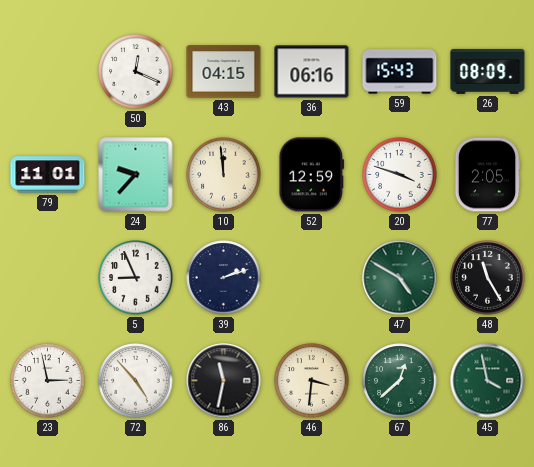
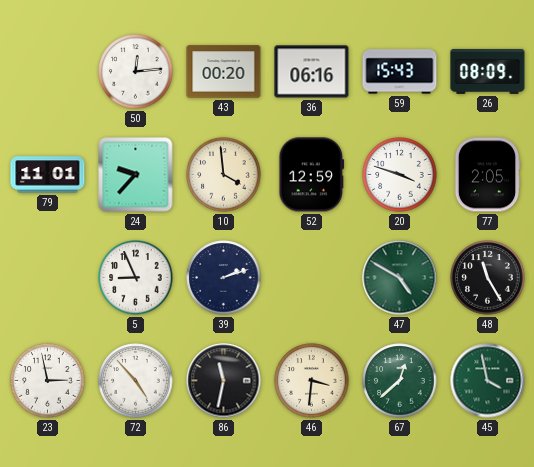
50: 12:19 -> 12:14
43: 04:15 -> 00:20
10: 11:59 -> 3:59
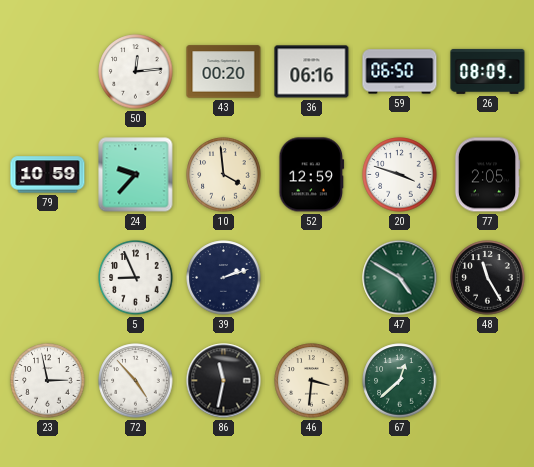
59: 15:43 -> 06:50
79: 11:01 -> 10:59
45: 3:58 -> none
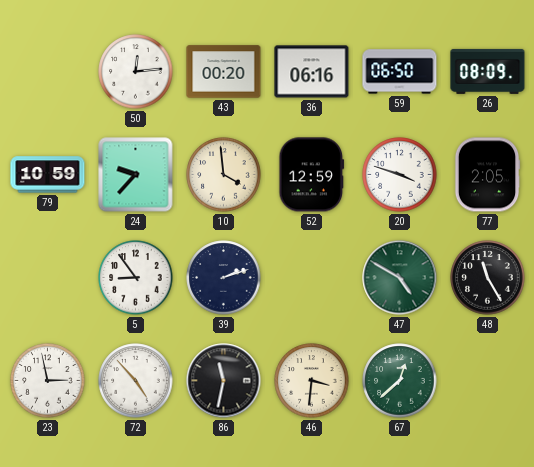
5: 8:56 -> 8:54
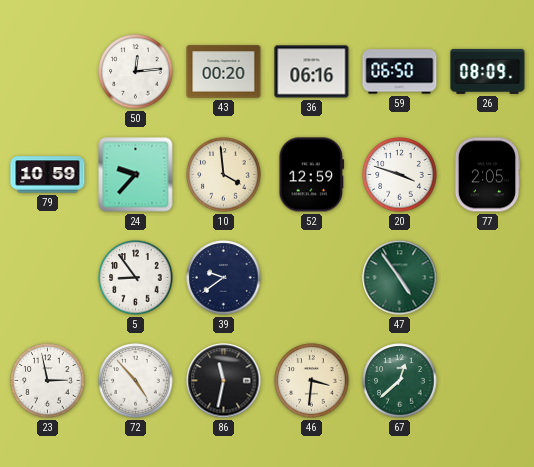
39: 2:12 -> 9:39
47: 4:50 -> 4:54
48: 11:25 -> none
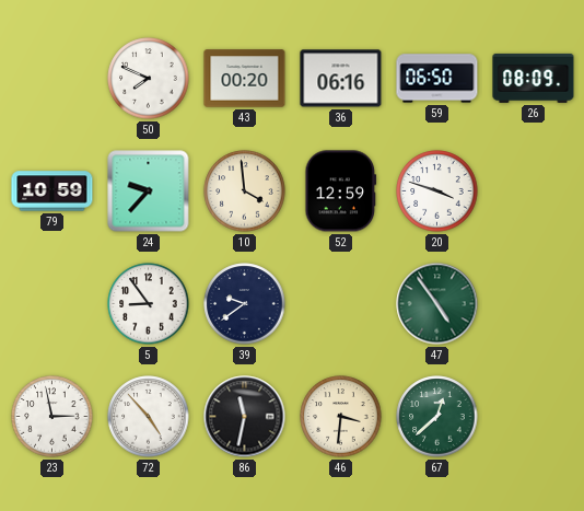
50: 12:14 -> 7:49
77: 2:05 -> none
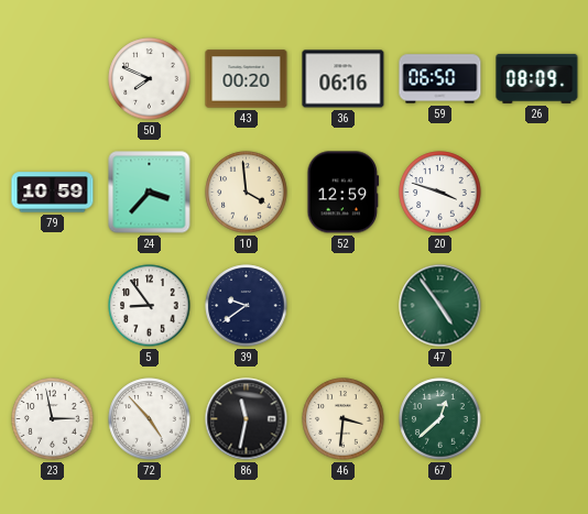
24: 9:37 -> 3:37
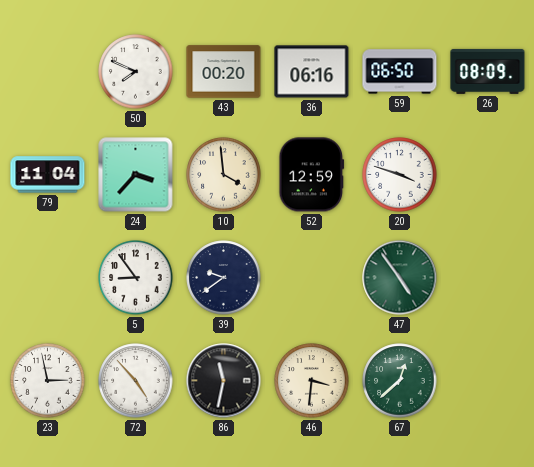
79: 10:59 -> 11:04
